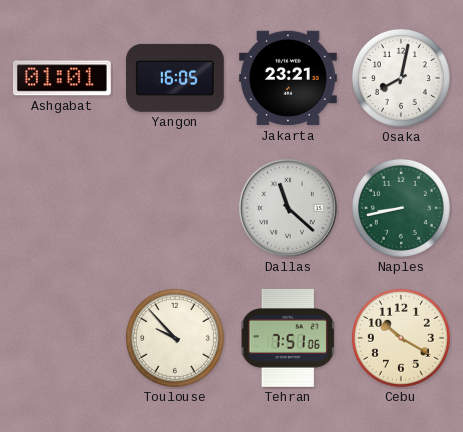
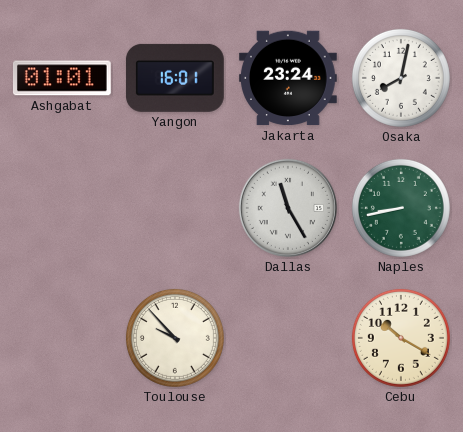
Yangon: 16:05 -> 16:01
Jakarta: 23:21 -> 23:24
Dallas: 11:22 -> 11:25
Tehran: 7:51 -> none
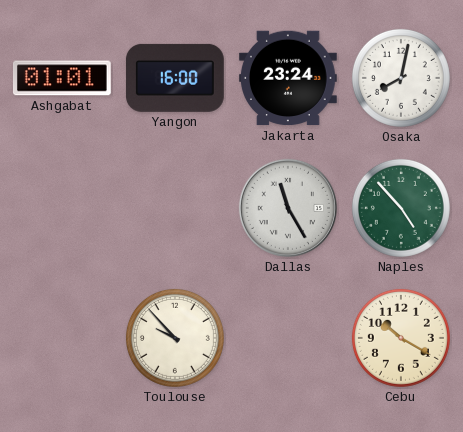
Yangon: 16:01 -> 16:00
Naples: 8:43 -> 4:53
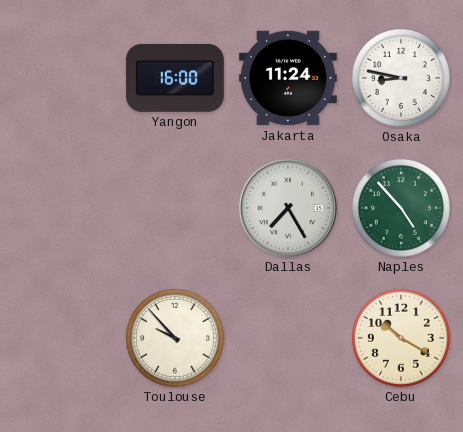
Ashgabat: 01:01 -> none
Jakarta: 23:24 -> 11:24
Osaka: 8:02 -> 8:47
Dallas: 11:25 -> 7:25
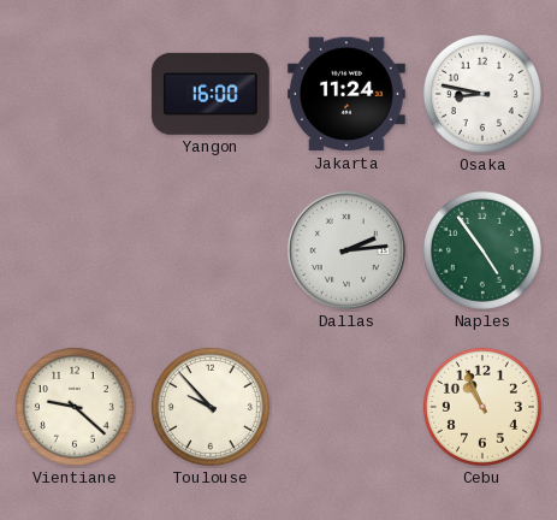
Dallas: 7:25 -> 2:14
Naples: 4:53 -> 4:54
Vientiane: none -> 9:22
Cebu: 10:20 -> 10:56
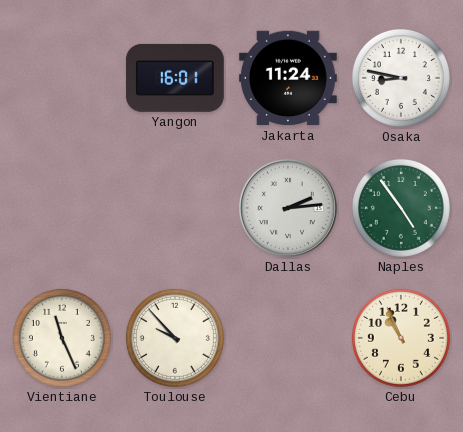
Yangon: 16:00 -> 16:01
Vientiane: 9:22 -> 11:26
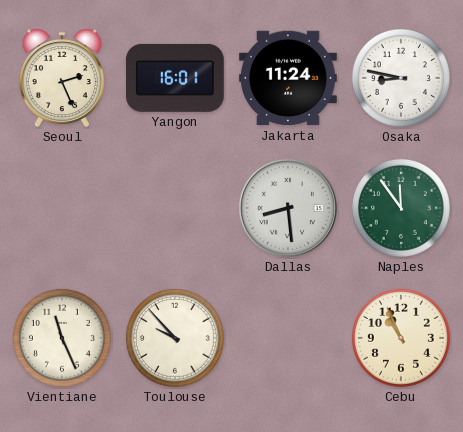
Seoul: none -> 2:26
Dallas: 2:14 -> 8:29
Naples: 4:54 -> 11:54
